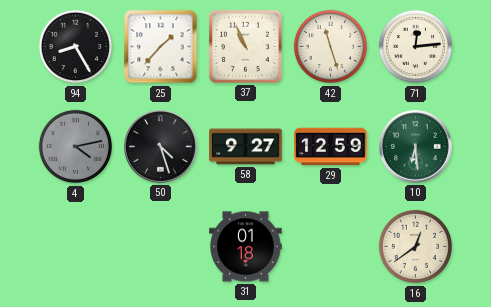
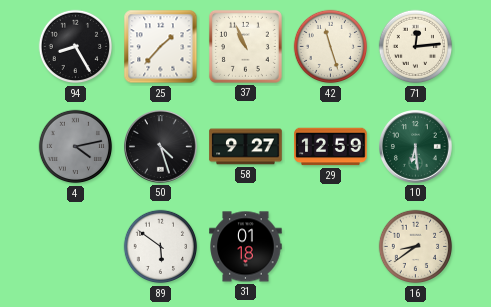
89: none -> 5:51
16: 12:39 -> 8:39
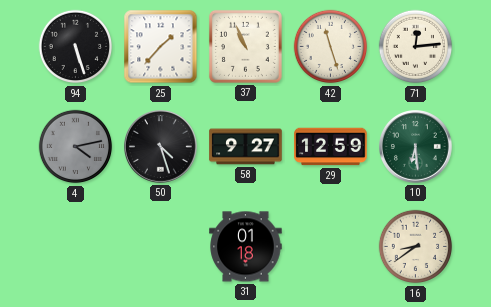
94: 8:25 -> 5:27
89: 5:51 -> none
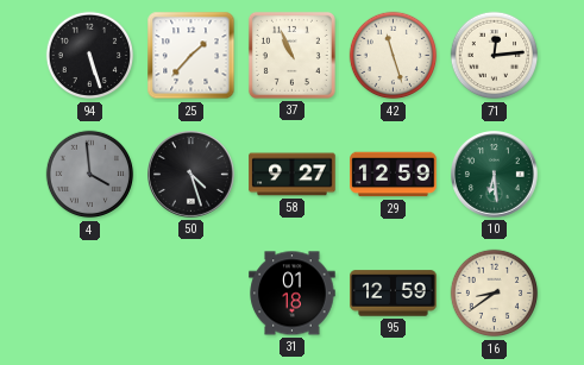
4: 4:13 -> 3:59
95: none -> 12:59
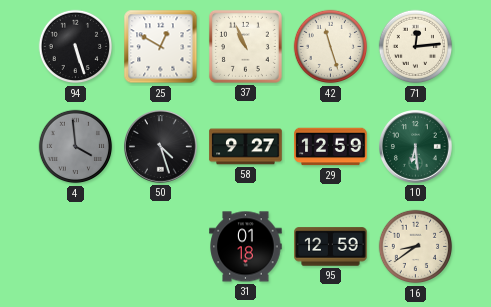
25: 1:37 -> 12:50
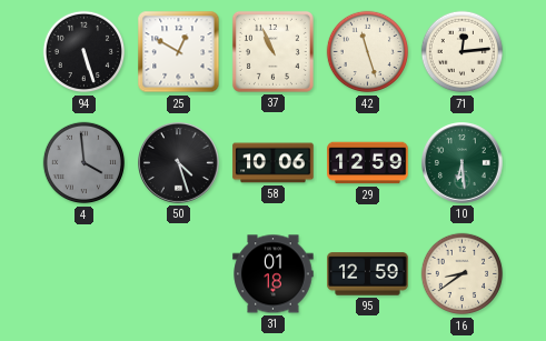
58: 9:27 -> 10:06
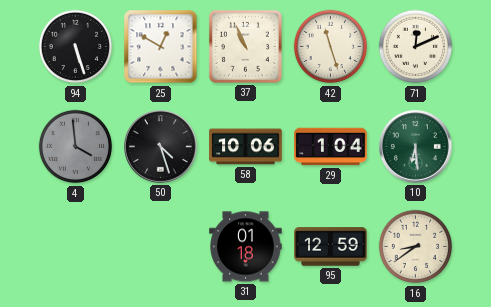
71: 12:14 -> 12:11
29: 12:59 -> 1:04
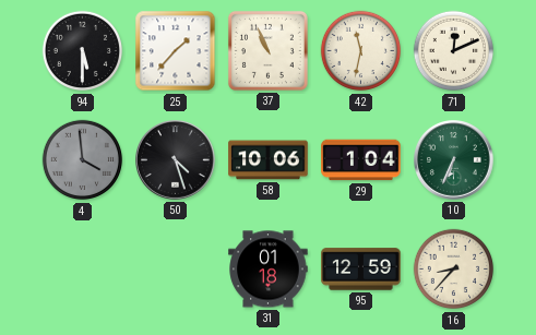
94: 5:27 -> 5:30
25: 12:50 -> 1:37
42: 11:27 -> 11:32
10: 6:29 -> 6:34
16: 8:39 -> 8:37
